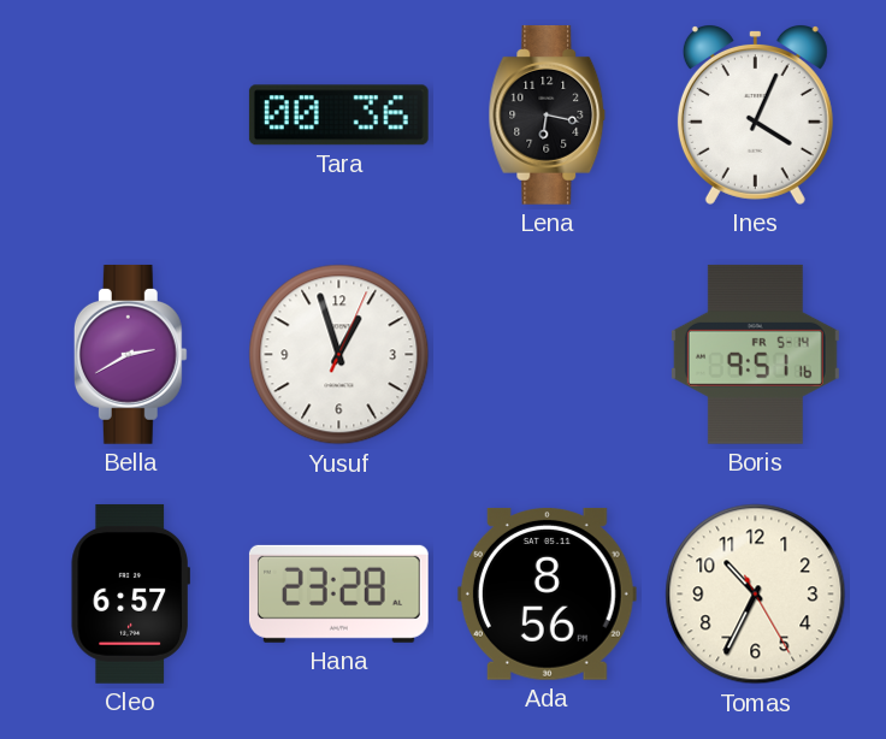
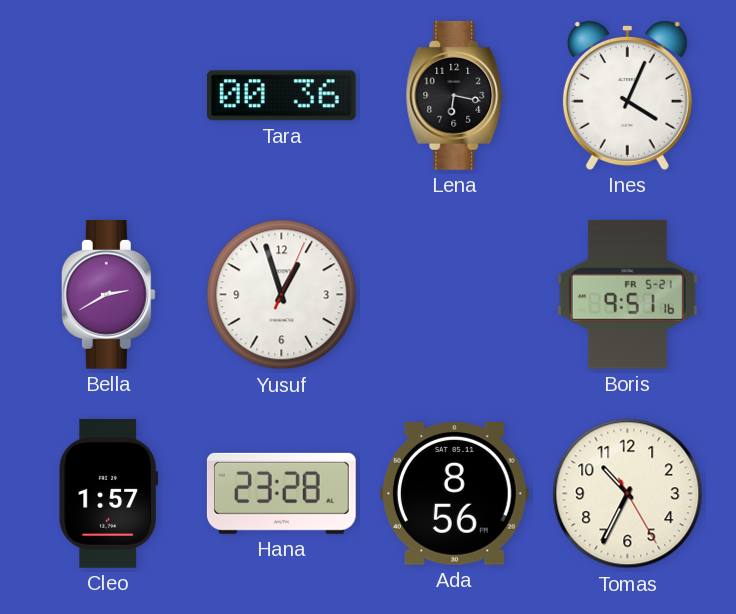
Boris date: FR 5-14 -> FR 5-21
Cleo: 6:57 -> 1:57
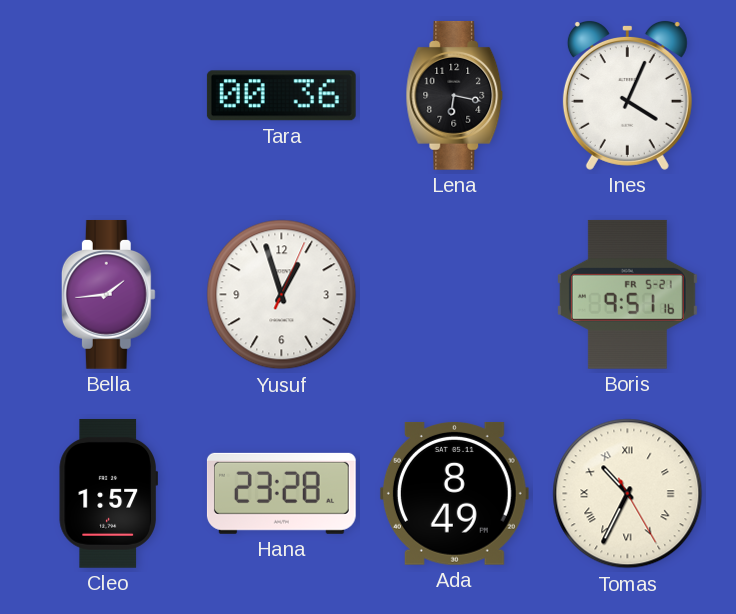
Bella: 2:40 -> 1:44
Ada: 8:56 -> 8:49
Tomas numerals: Arabic -> Roman
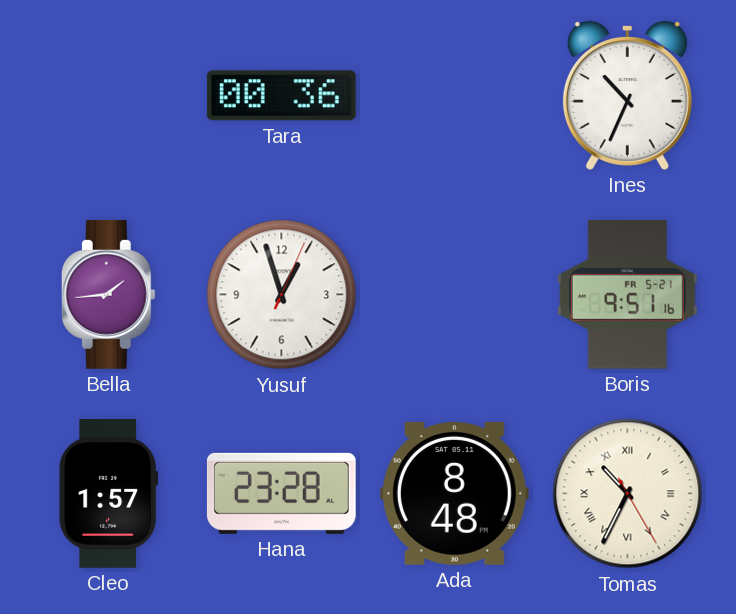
Lena: 6:17 -> none
Ines: 4:04 -> 10:34
Ada: 8:49 -> 8:48
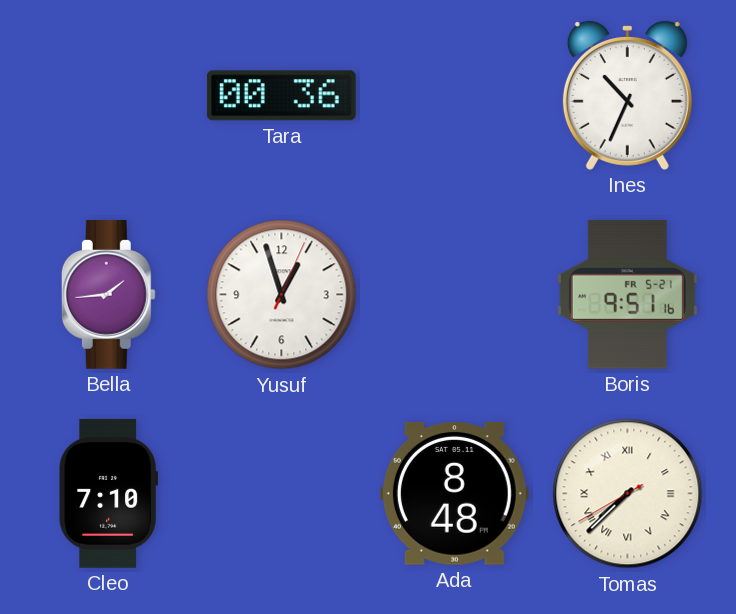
Cleo: 1:57 -> 7:10
Hana: 23:28 -> none
Tomas: 10:34 -> 7:37
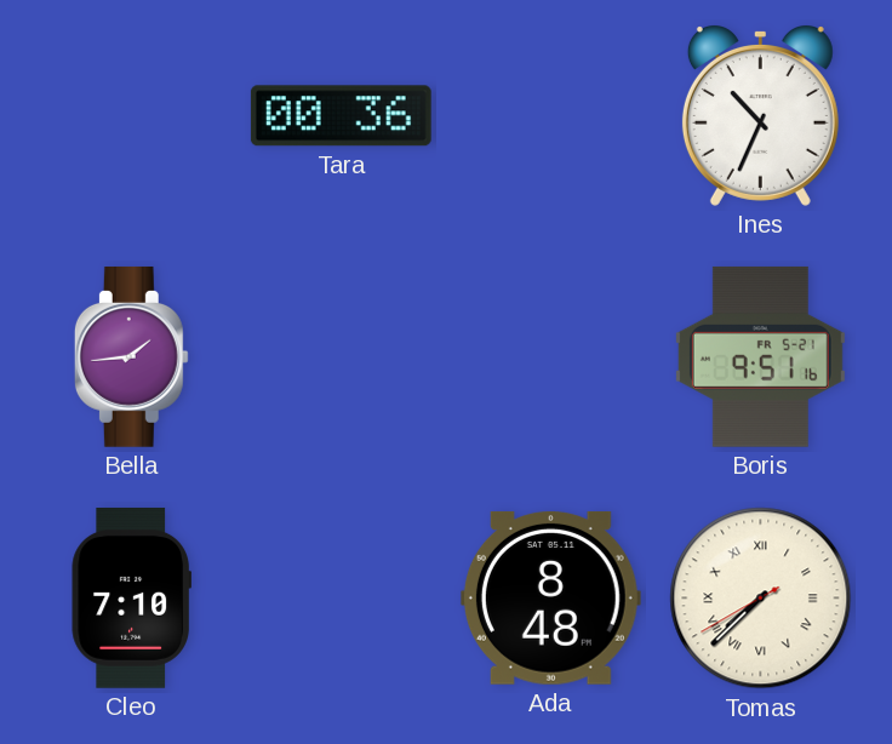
Yusuf: 12:57 -> none
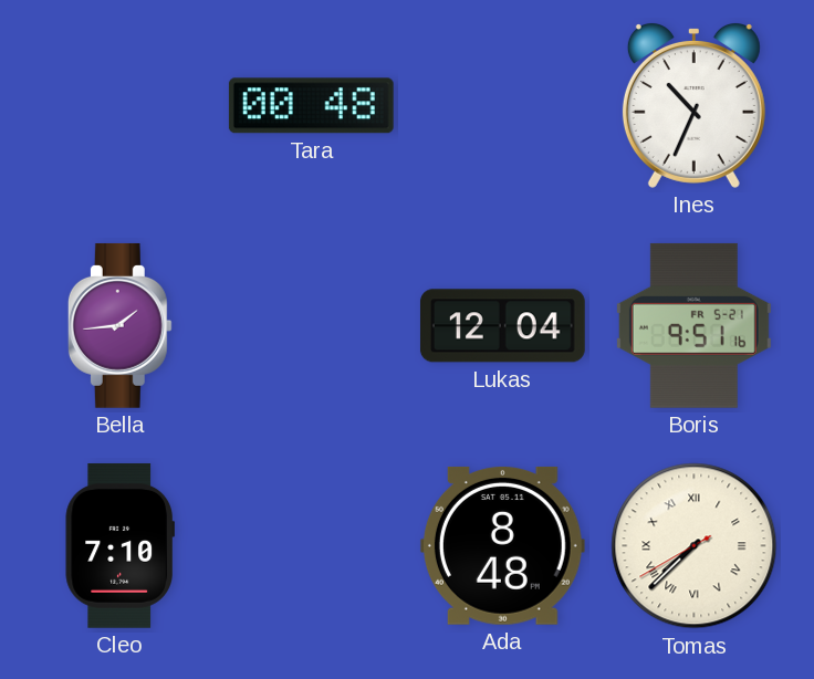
Tara: 00:36 -> 00:48
Lukas: none -> 12:04
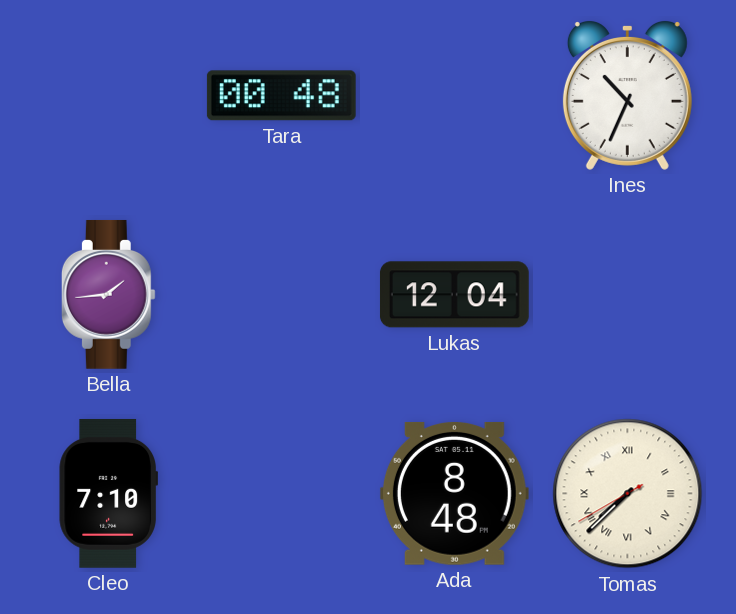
Boris: 9:51 -> none
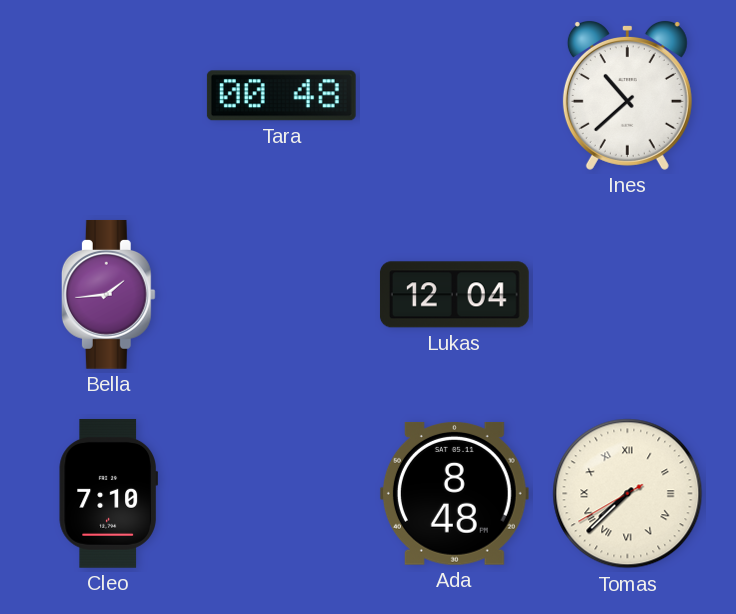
Ines: 10:34 -> 10:38
